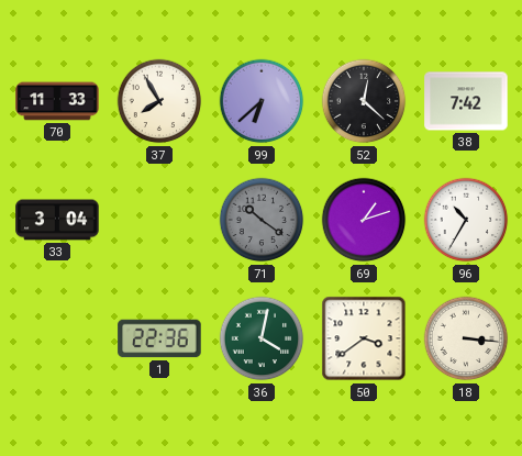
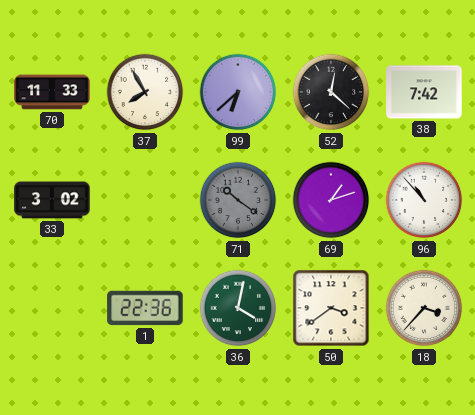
33: 3:04 -> 3:02
96: 10:35 -> 10:53
18: 3:16 -> 3:37
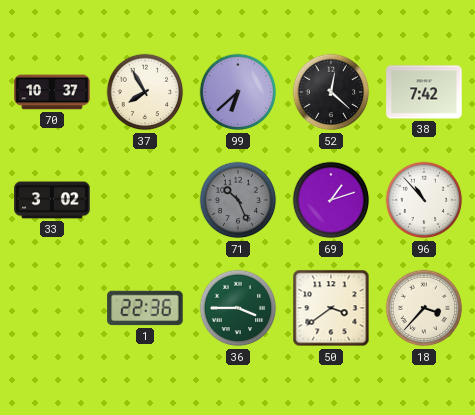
70: 11:33 -> 10:37
71: 10:21 -> 10:26
36: 4:02 -> 3:45
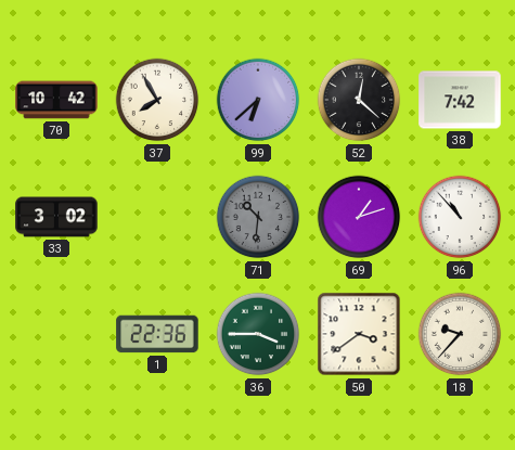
70: 10:37 -> 10:42
71: 10:26 -> 10:31
18: 3:37 -> 9:37
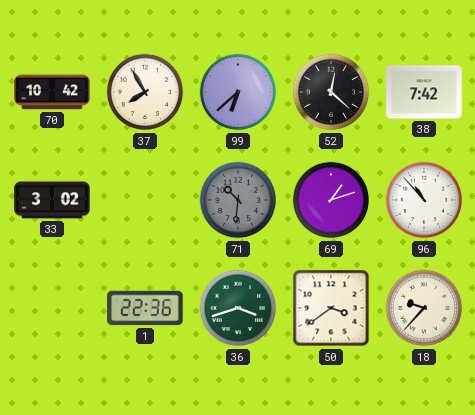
36: 3:45 -> 3:42
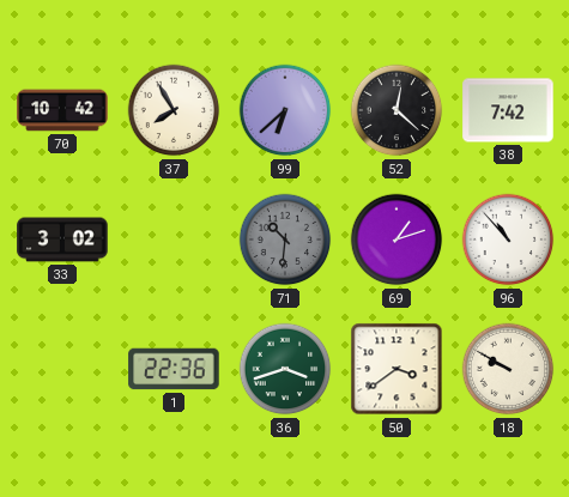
18: 9:37 -> 9:50
